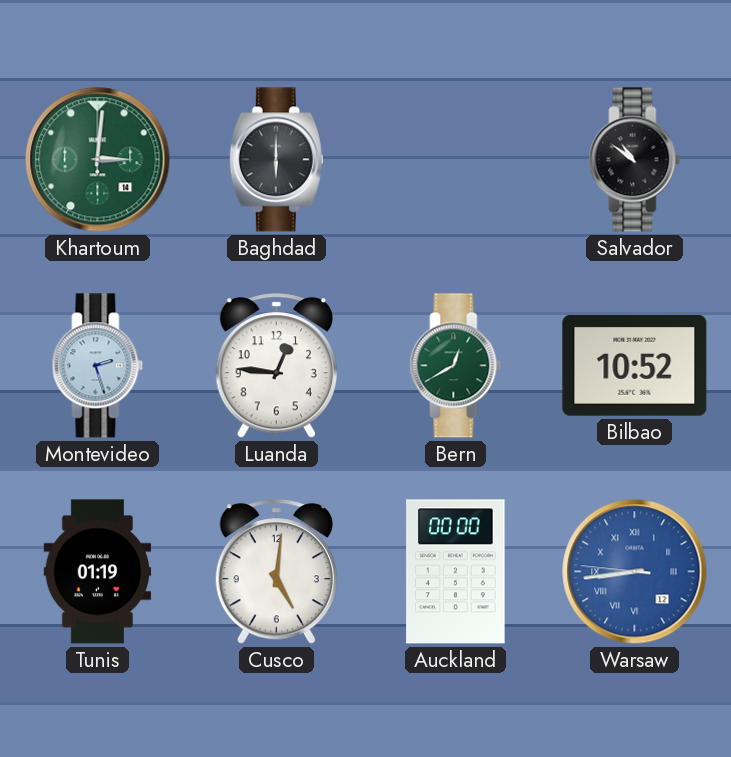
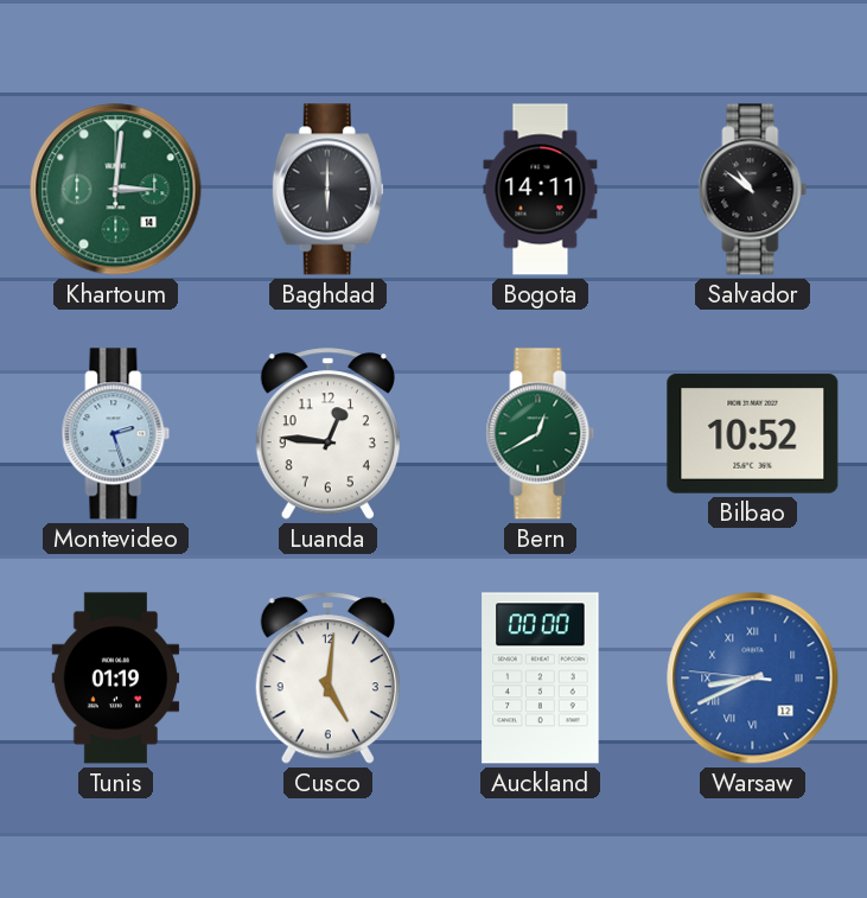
Bogota: none -> 14:11
Warsaw: 8:43 -> 8:40
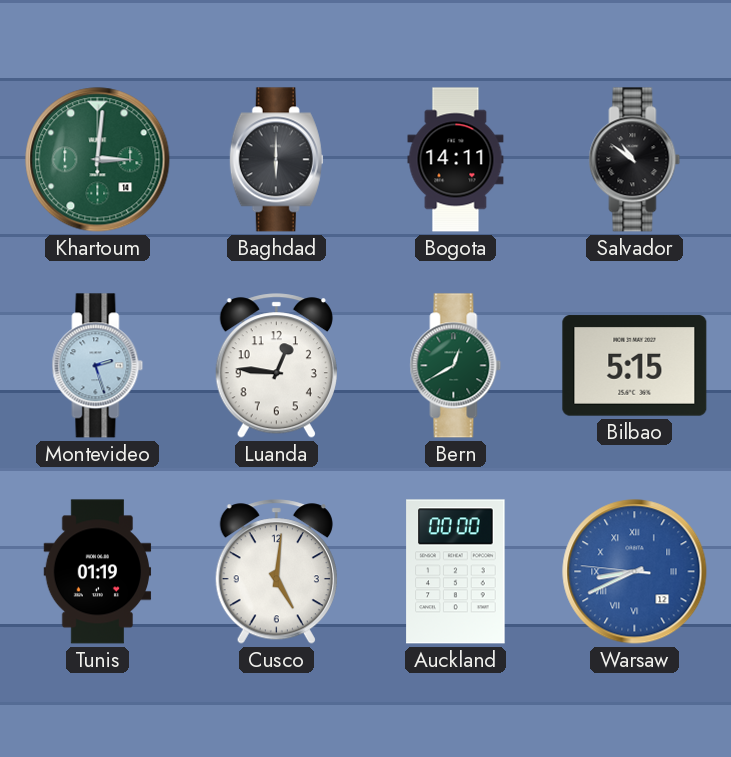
Bilbao: 10:52 -> 5:15
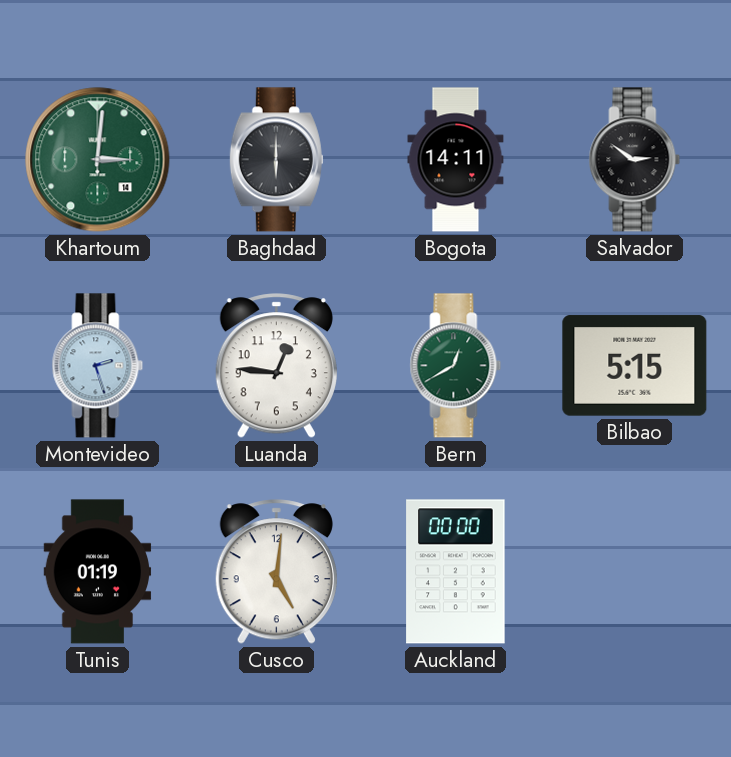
Salvador: 10:51 -> 2:51
Warsaw: 8:40 -> none
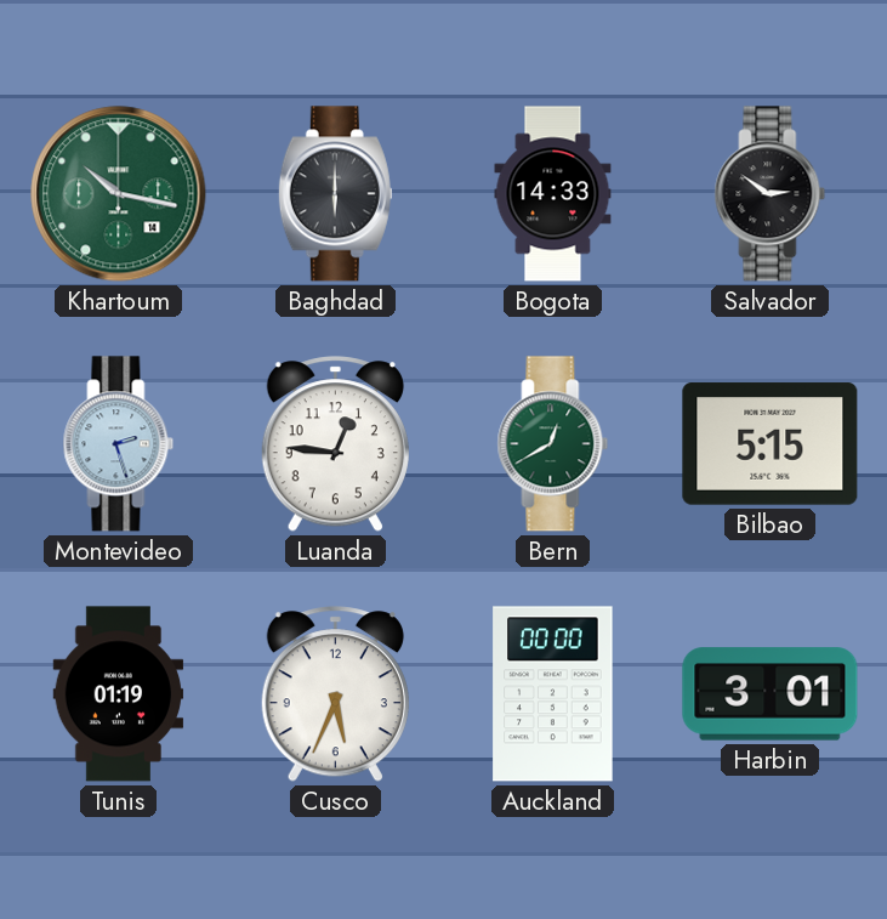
Khartoum: 3:01 -> 10:17
Bogota: 14:11 -> 14:33
Cusco: 5:01 -> 5:34
Harbin: none -> 3:01
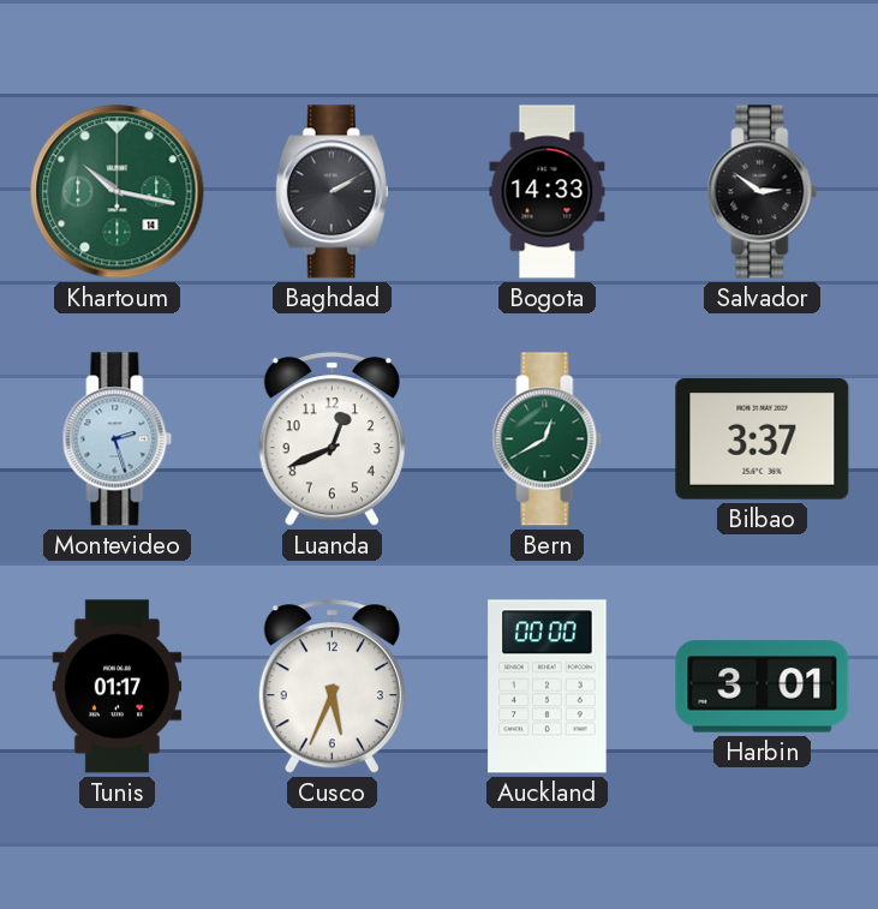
Baghdad: 6:00 -> 2:10
Luanda: 12:46 -> 12:41
Bilbao: 5:15 -> 3:37
Tunis: 01:19 -> 01:17
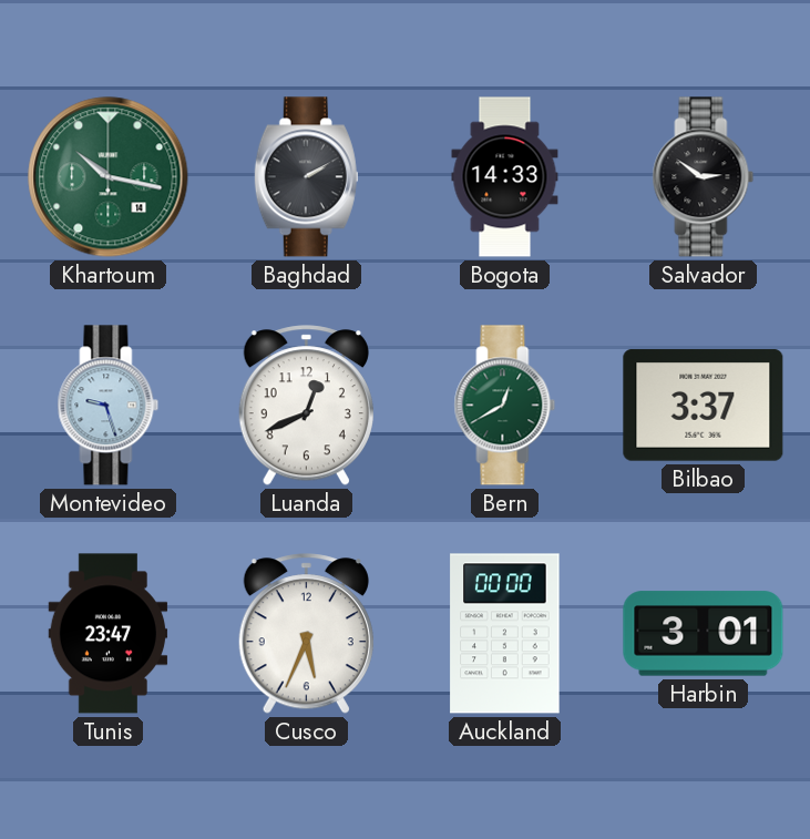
Montevideo: 2:27 -> 9:27
Tunis: 01:17 -> 23:47
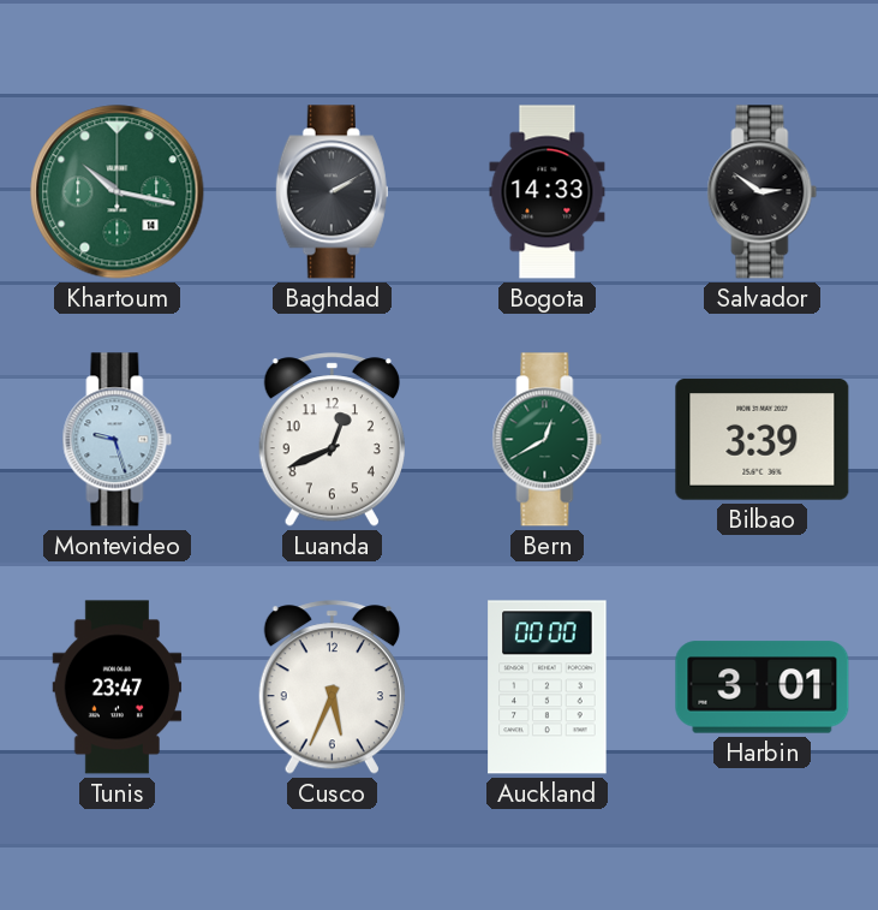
Bilbao: 3:37 -> 3:39
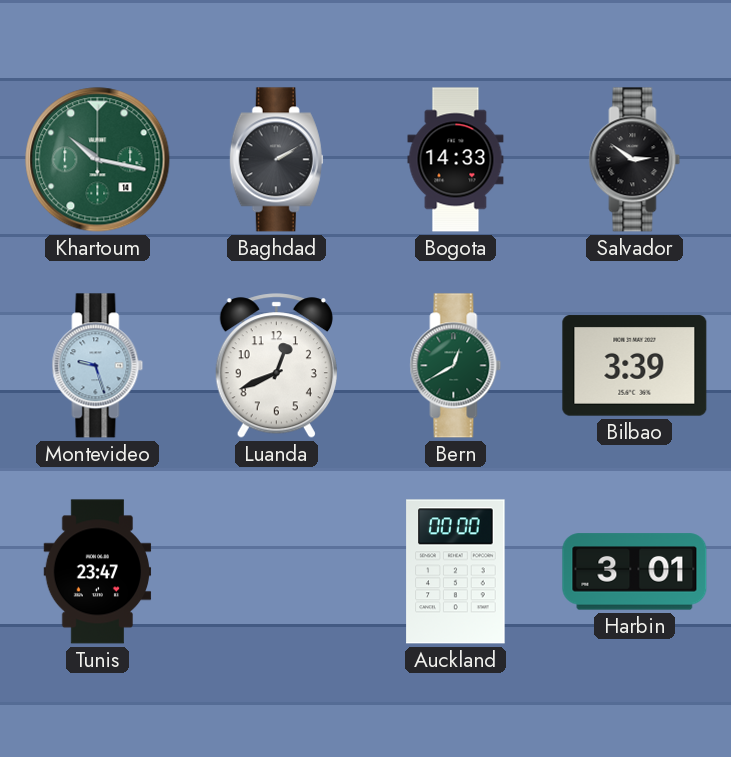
Cusco: 5:34 -> none
